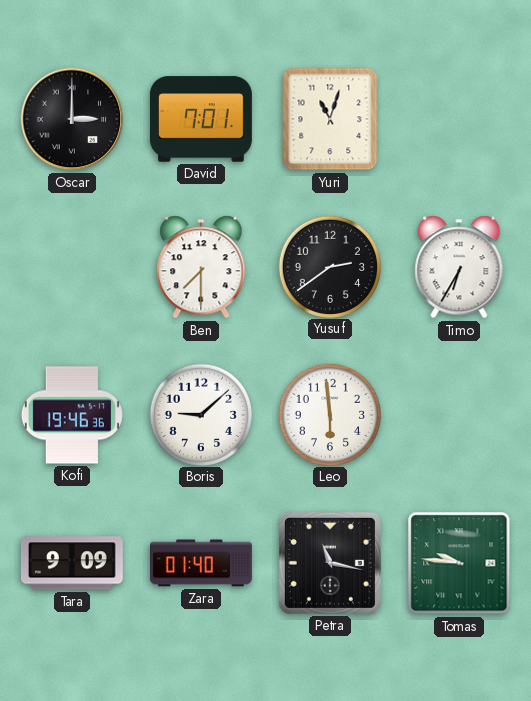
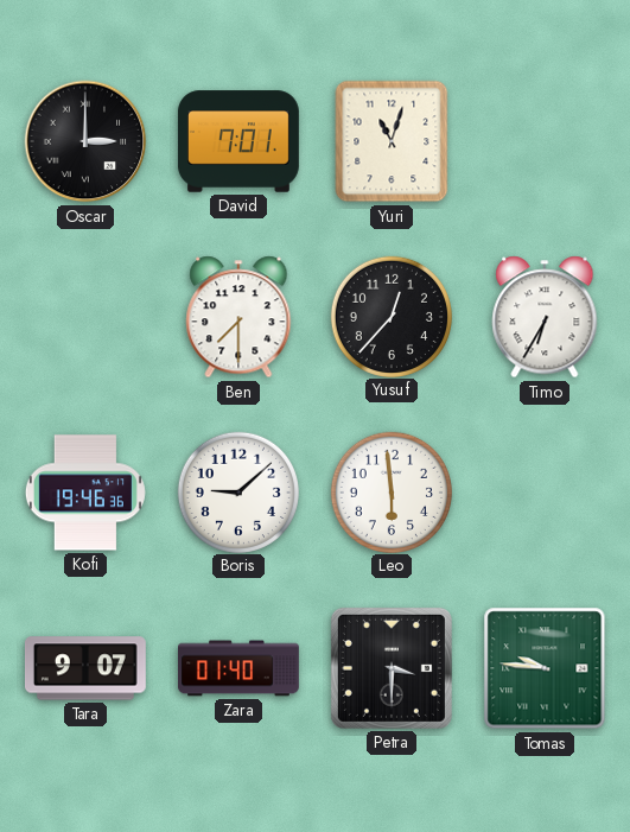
Yusuf: 2:39 -> 12:37
Tara: 9:09 -> 9:07
Petra: 11:17 -> 3:30
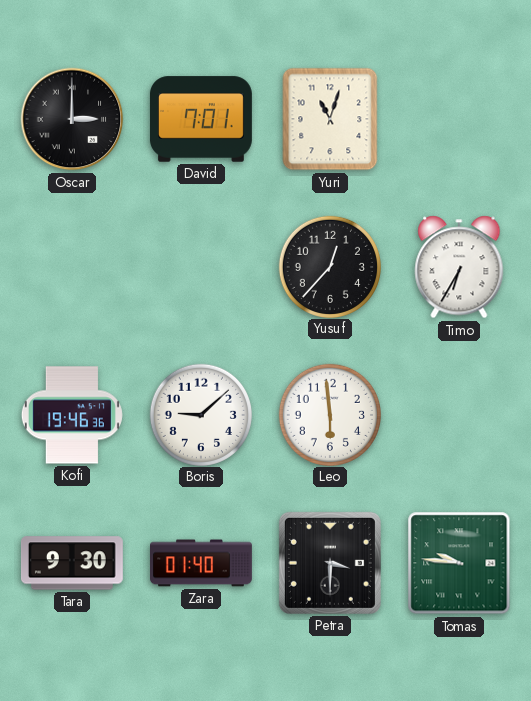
Ben: 7:30 -> none
Tara: 9:07 -> 9:30
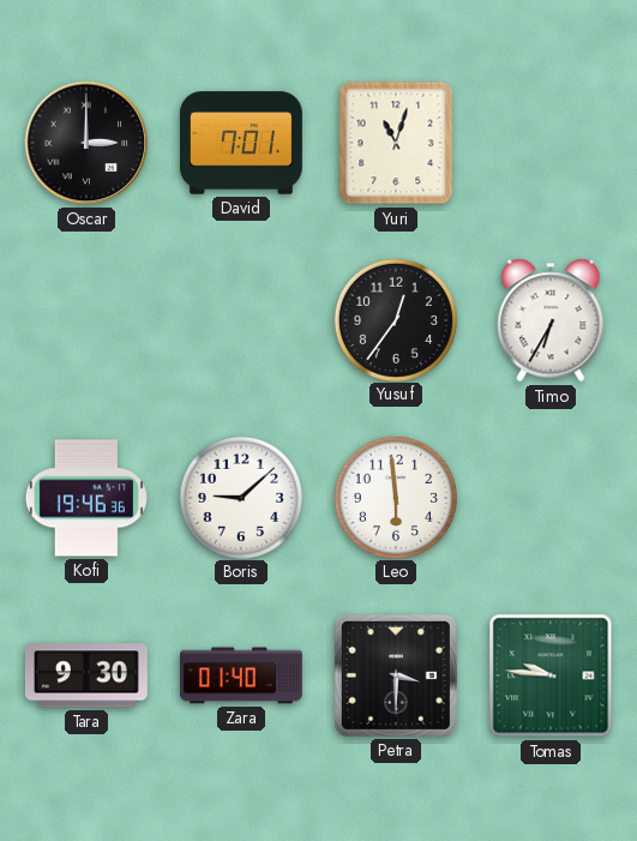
Yusuf: 12:37 -> 12:36
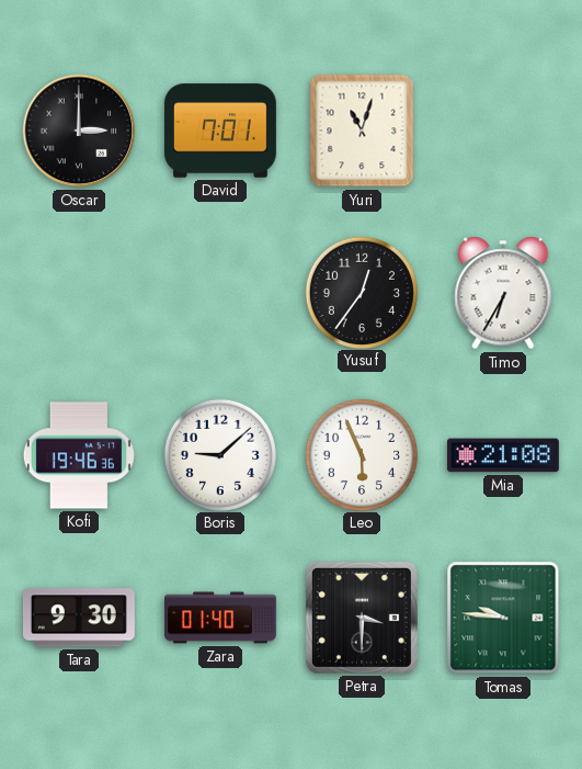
Leo: 5:59 -> 5:56
Mia: none -> 21:08
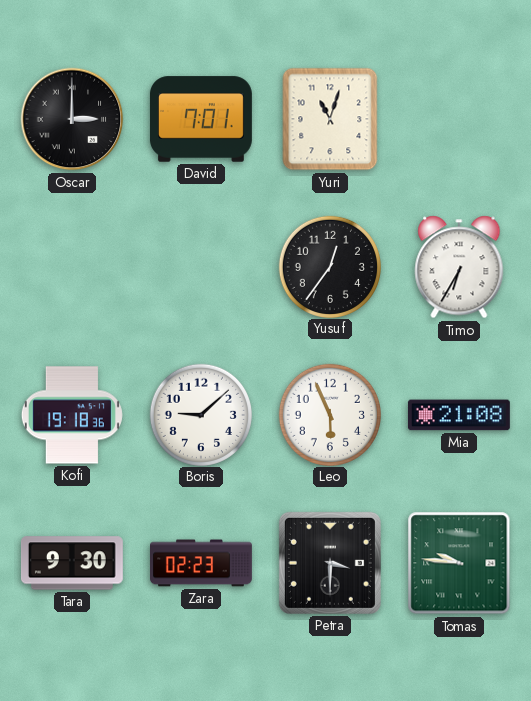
Kofi: 19:46 -> 19:18
Zara: 01:40 -> 02:23
